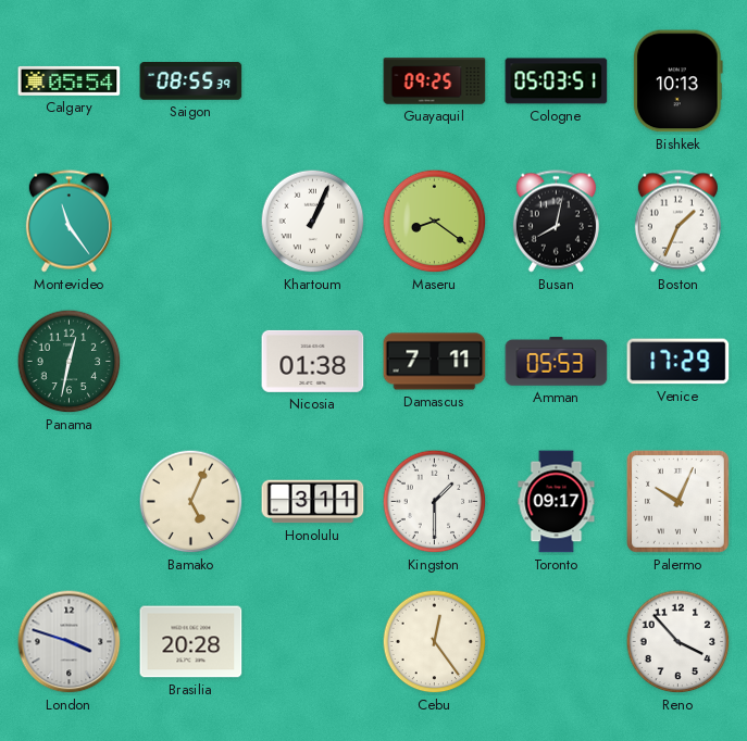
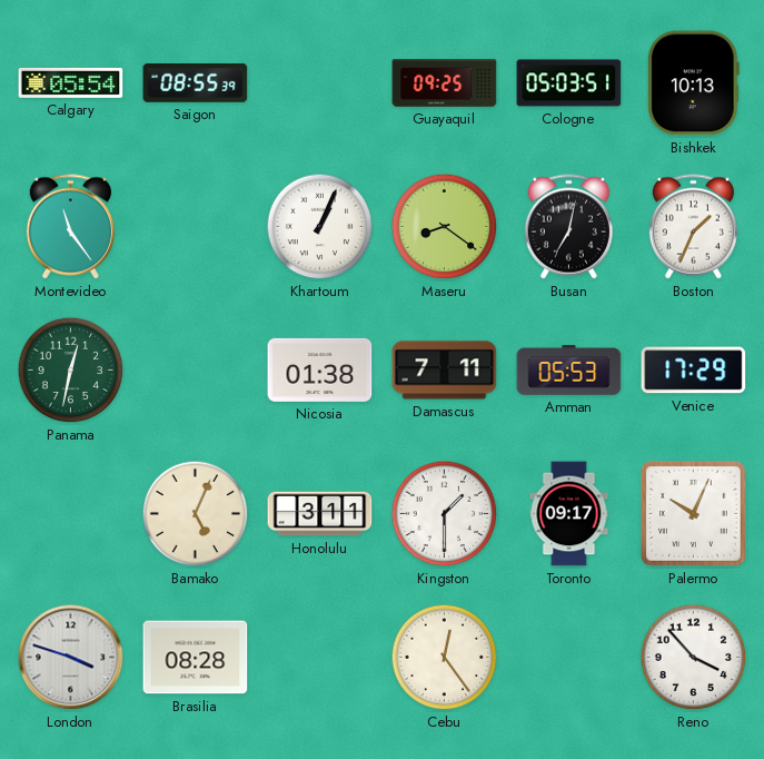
Busan: 8:02 -> 7:02
Brasilia: 20:28 -> 08:28
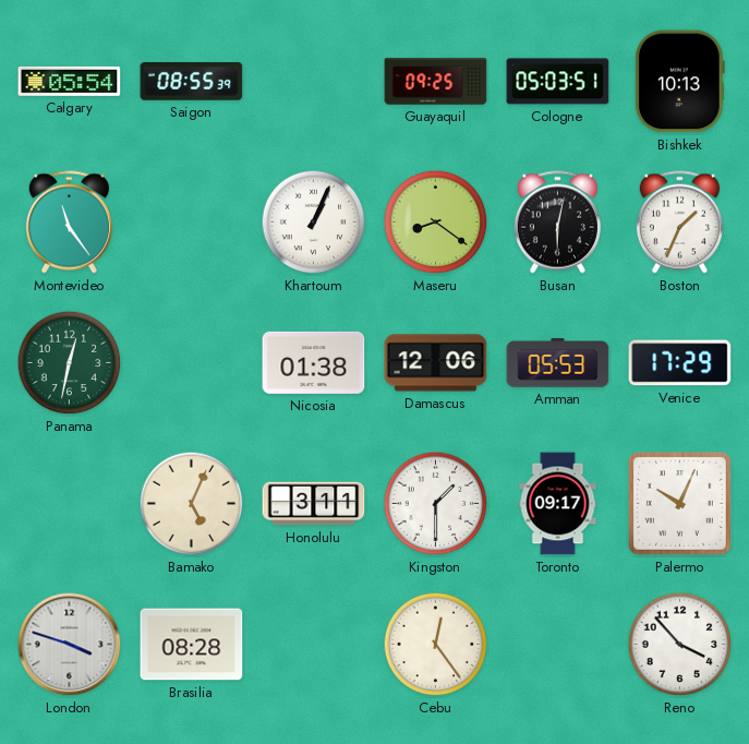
Busan: 7:02 -> 6:02
Damascus: 7:11 -> 12:06
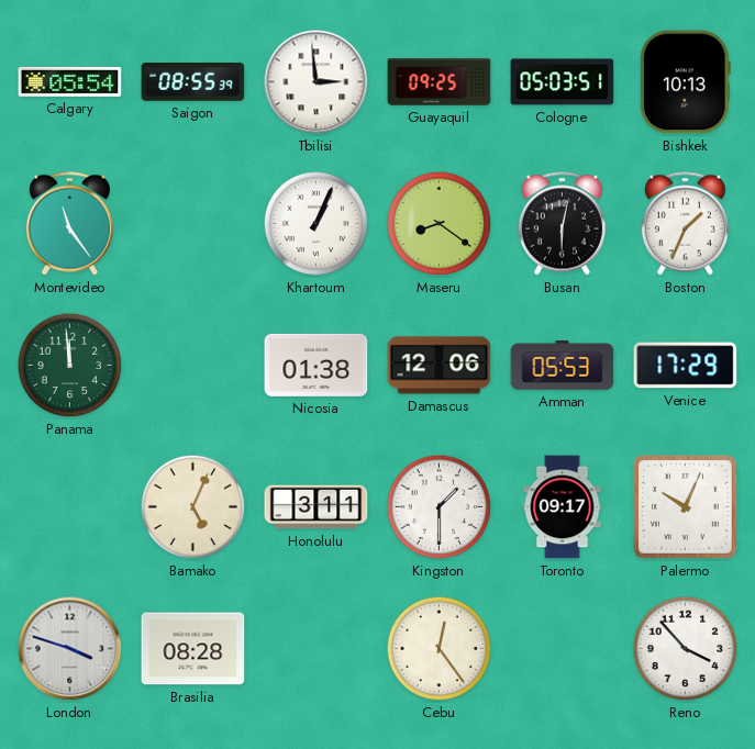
Tbilisi: none -> 2:59
Panama: 12:32 -> 11:59
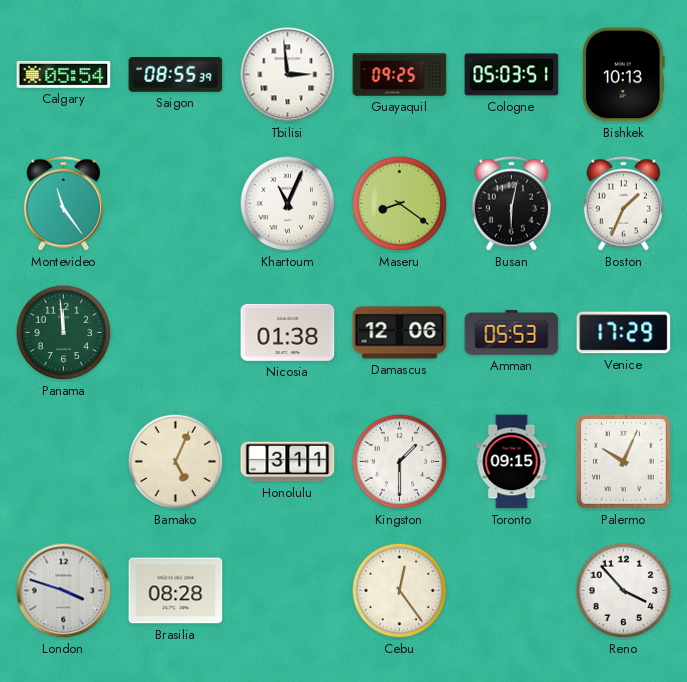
Khartoum: 1:04 -> 11:04
Toronto: 09:17 -> 09:15
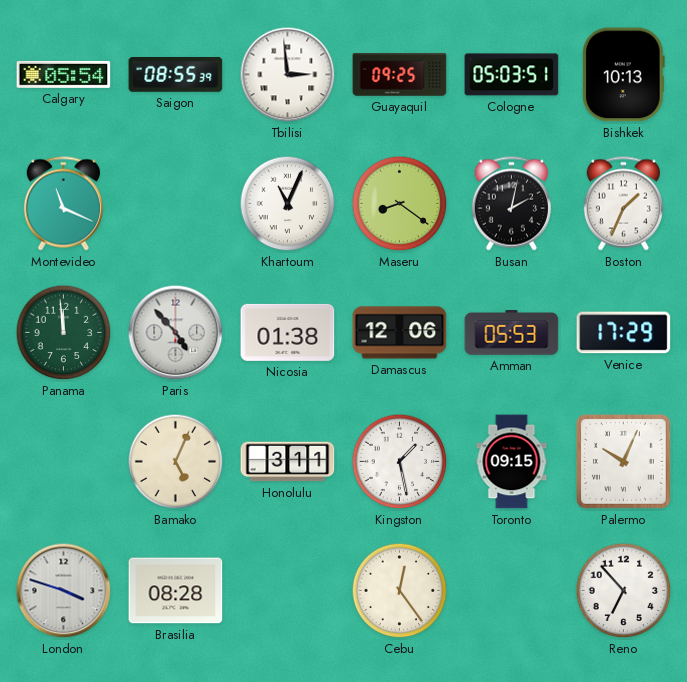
Montevideo: 11:24 -> 11:19
Busan: 6:02 -> 2:02
Paris: none -> 4:53
Kingston: 1:30 -> 1:28
Reno: 3:53 -> 6:53
